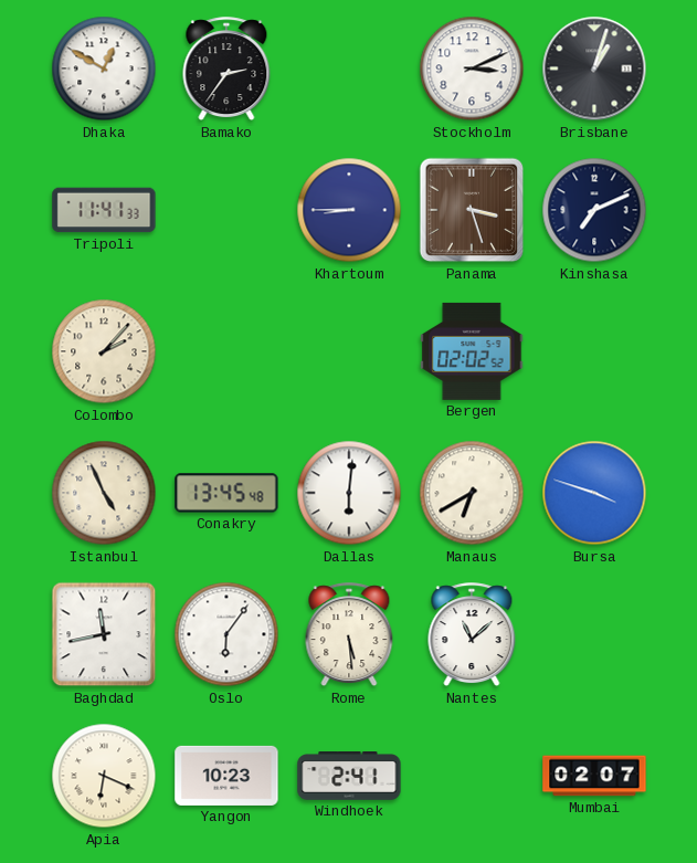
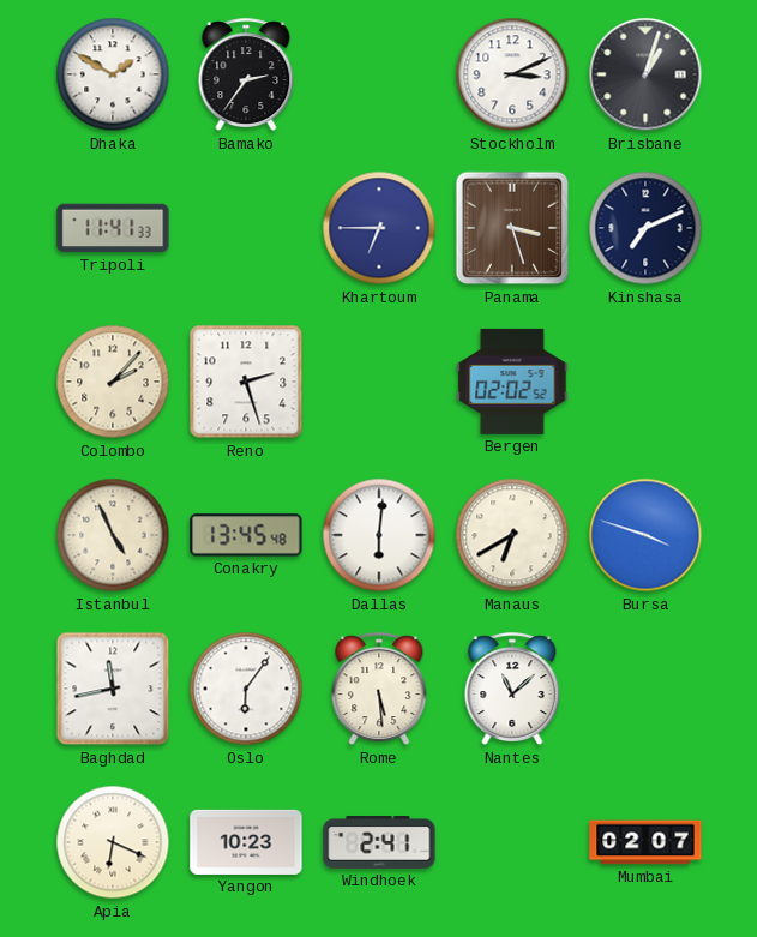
Dhaka: 12:50 -> 1:50
Khartoum: 8:45 -> 6:45
Reno: none -> 2:27
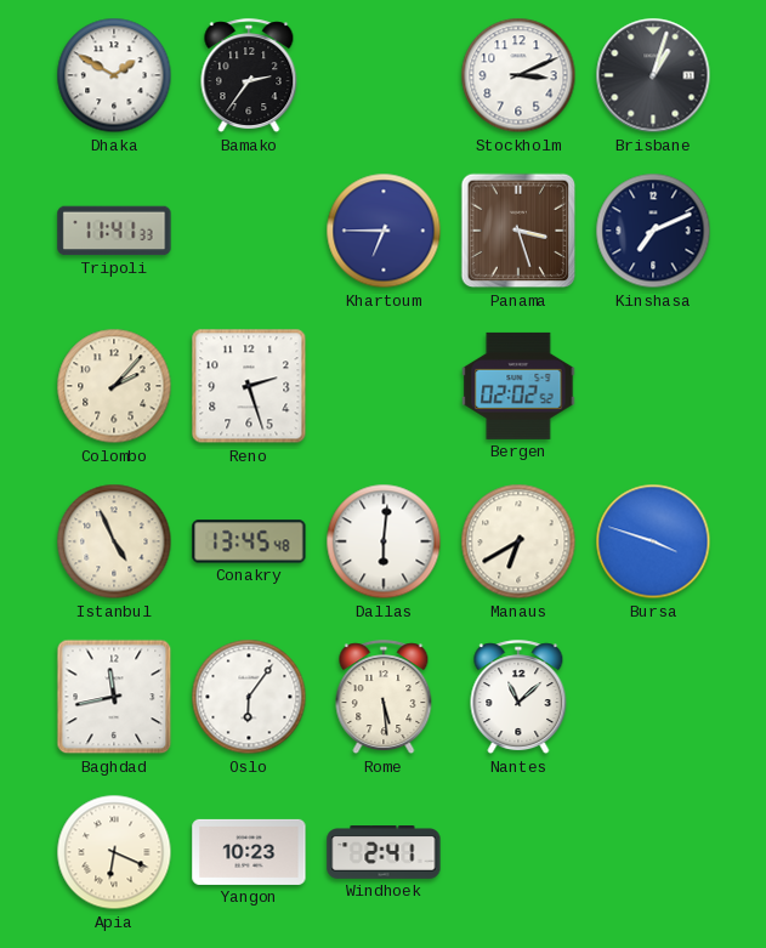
Mumbai: 02:07 -> none
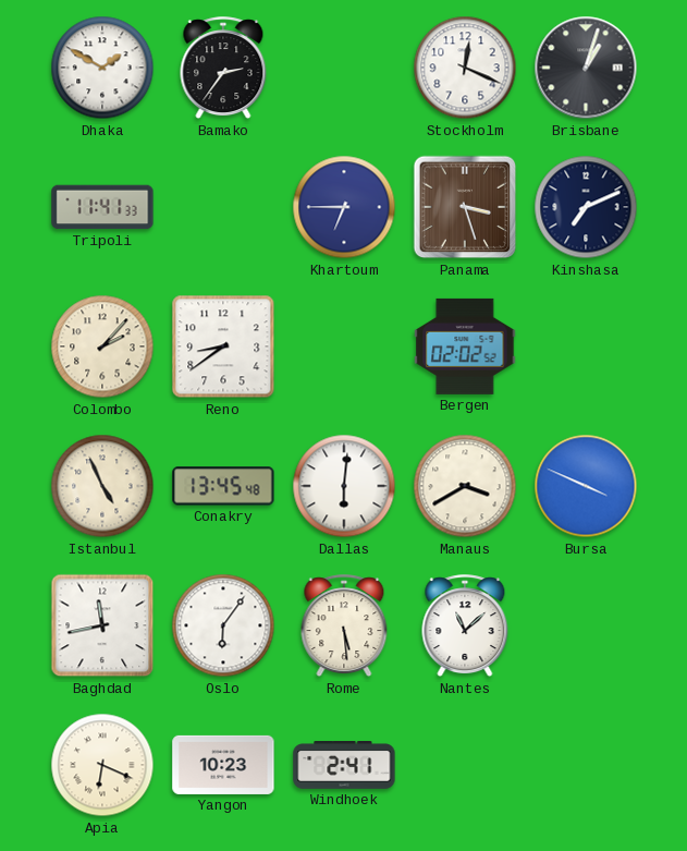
Stockholm: 3:11 -> 12:19
Reno: 2:27 -> 8:39
Manaus: 6:40 -> 3:40
Bursa: 3:48 -> 3:49
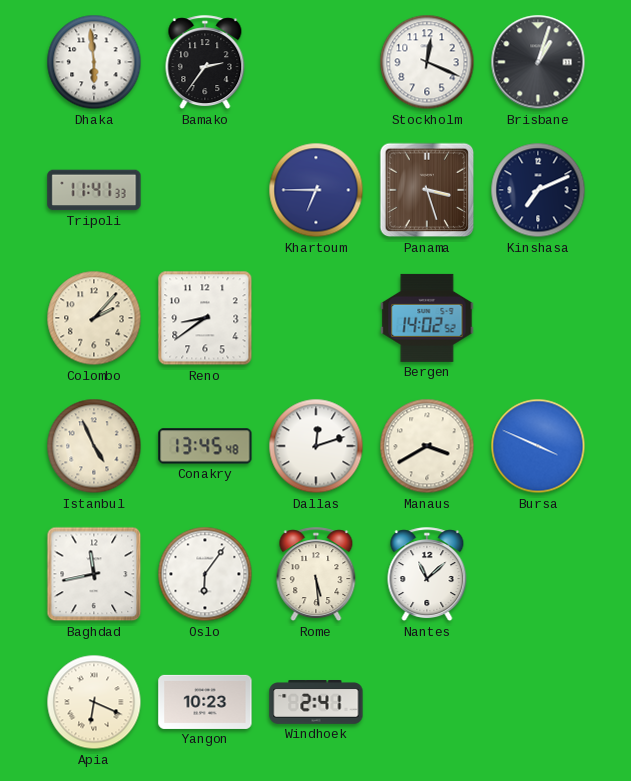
Dhaka: 1:50 -> 5:59
Bergen: 02:02 -> 14:02
Dallas: 6:01 -> 12:12
